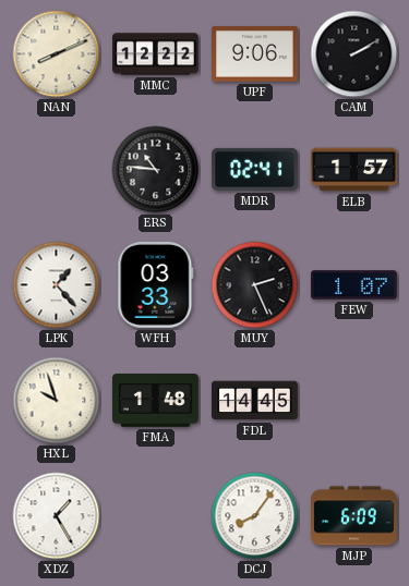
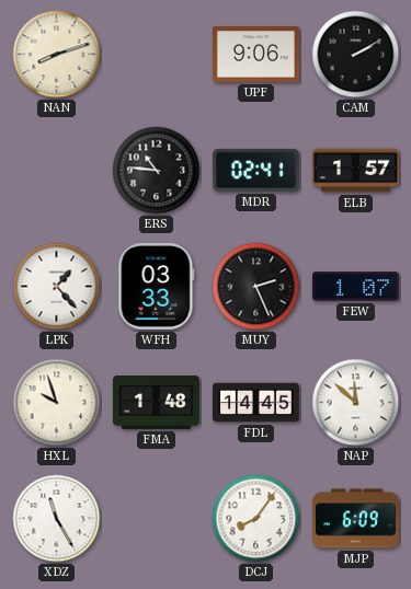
NAN: 8:11 -> 8:12
MMC: 12:22 -> none
NAP: none -> 11:52
XDZ: 1:25 -> 11:25
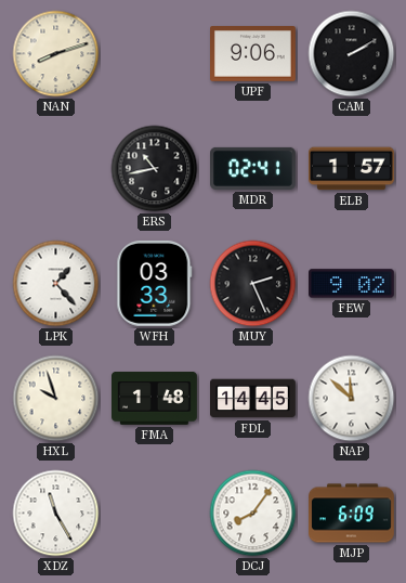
ERS: 10:46 -> 10:43
FEW: 1:07 -> 9:02
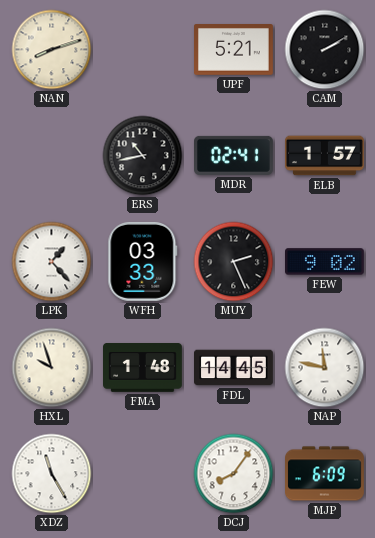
UPF: 9:06 -> 5:21
NAP: 11:52 -> 11:47
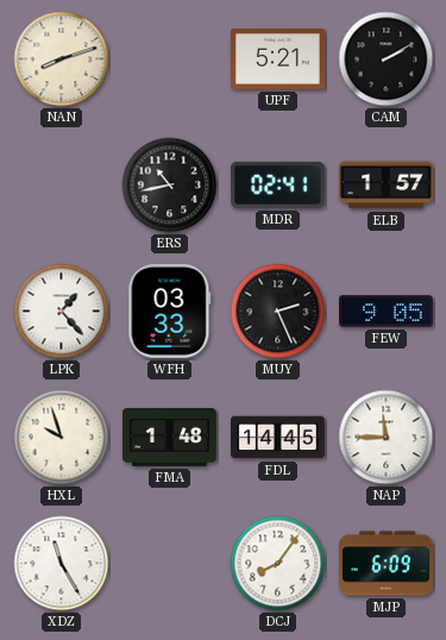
FEW: 9:02 -> 9:05
NAP: 11:47 -> 11:45
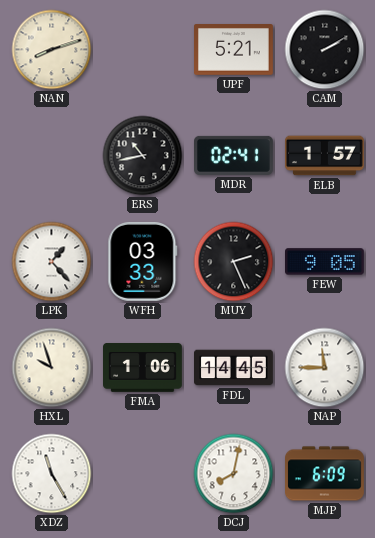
FMA: 1:48 -> 1:06
DCJ: 8:06 -> 8:02
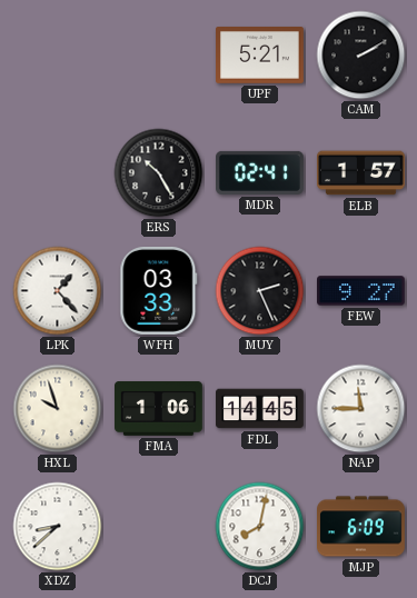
NAN: 8:12 -> none
ERS: 10:43 -> 10:25
FEW: 9:05 -> 9:27
XDZ: 11:25 -> 8:38
